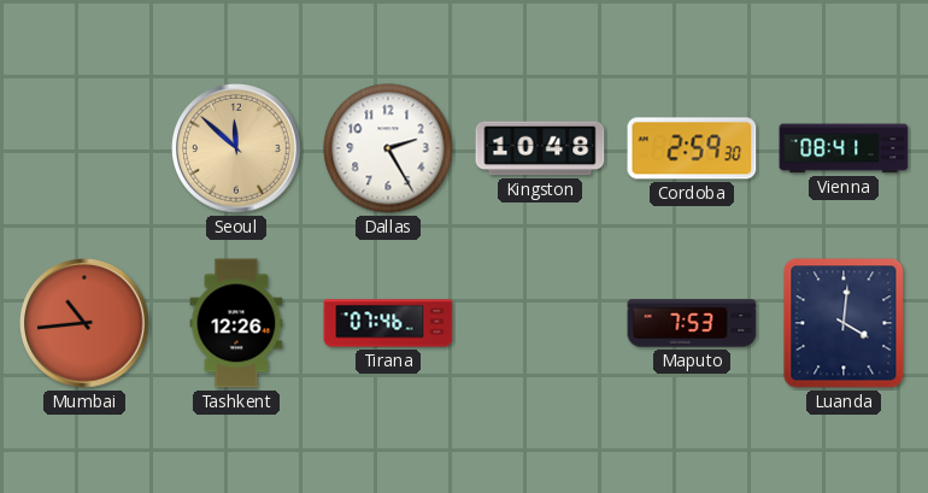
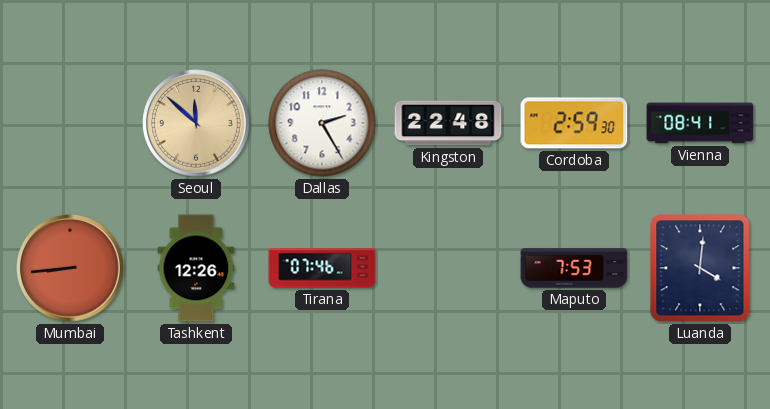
Kingston: 10:48 -> 22:48
Mumbai: 10:44 -> 8:44
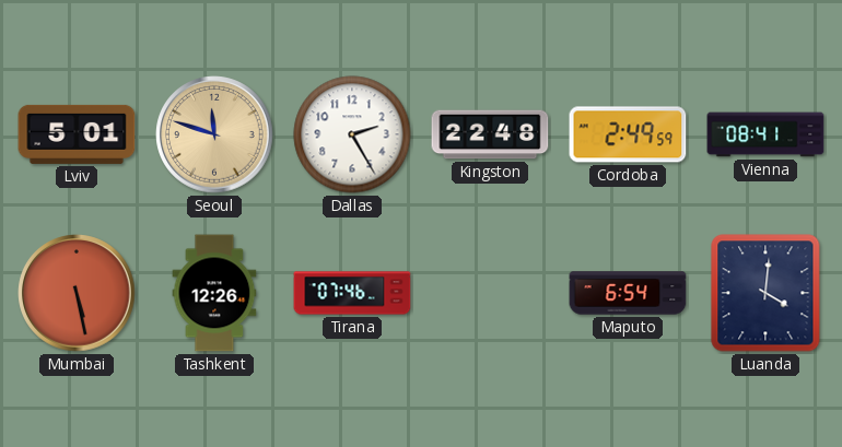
Lviv: none -> 5:01
Seoul: 11:52 -> 11:48
Cordoba: 2:59 -> 2:49
Mumbai: 8:44 -> 5:28
Maputo: 7:53 -> 6:54
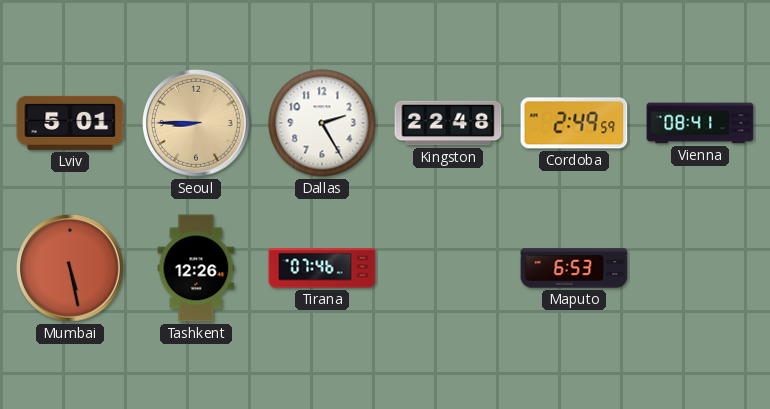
Seoul: 11:48 -> 8:45
Maputo: 6:54 -> 6:53
Luanda: 4:01 -> none
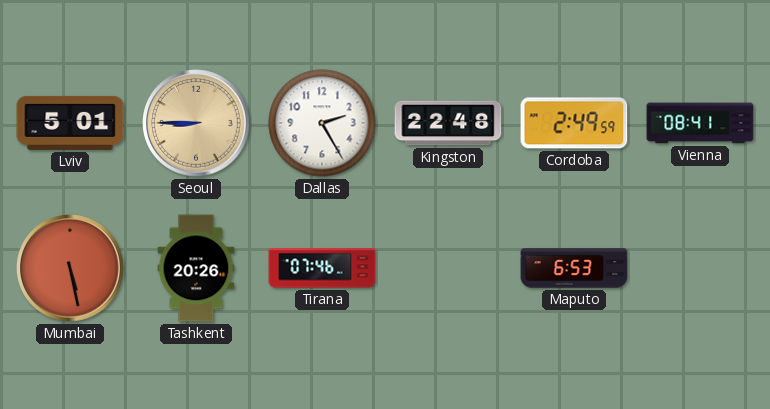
Tashkent: 12:26 -> 20:26
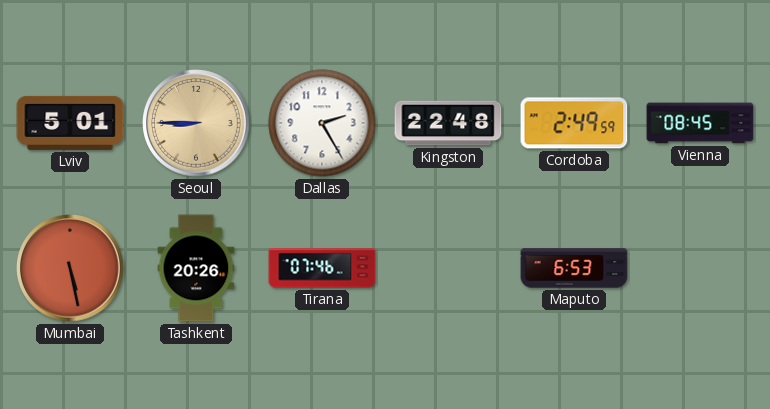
Vienna: 08:41 -> 08:45
